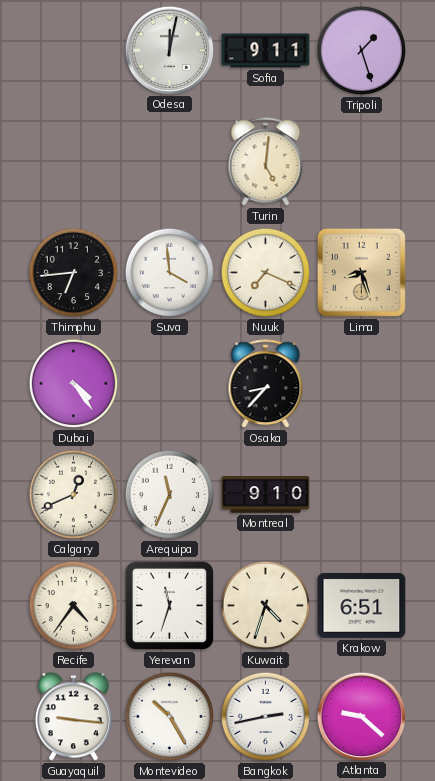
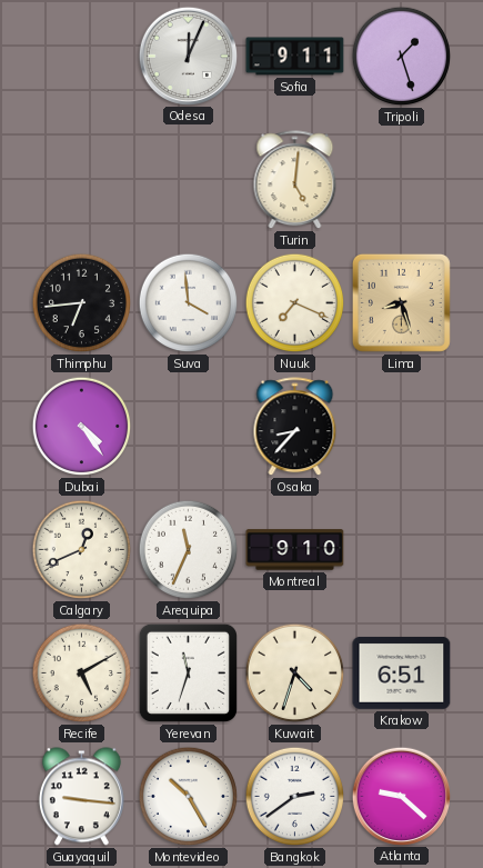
Odesa: 12:02 -> 12:04
Recife: 4:36 -> 5:10
Bangkok: 2:43 -> 2:39
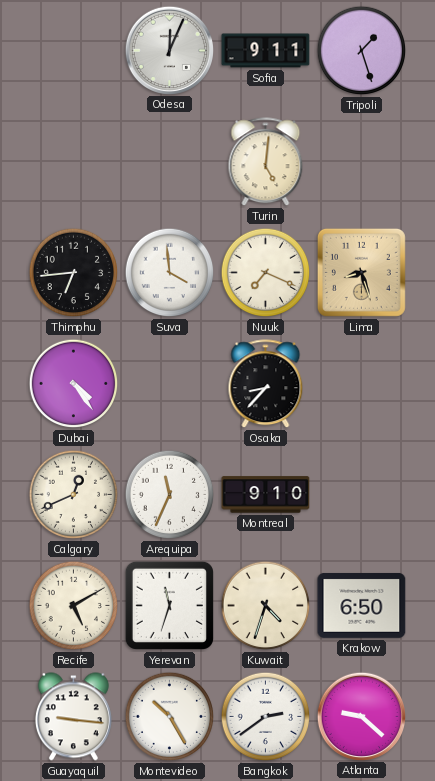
Krakow: 6:51 -> 6:50
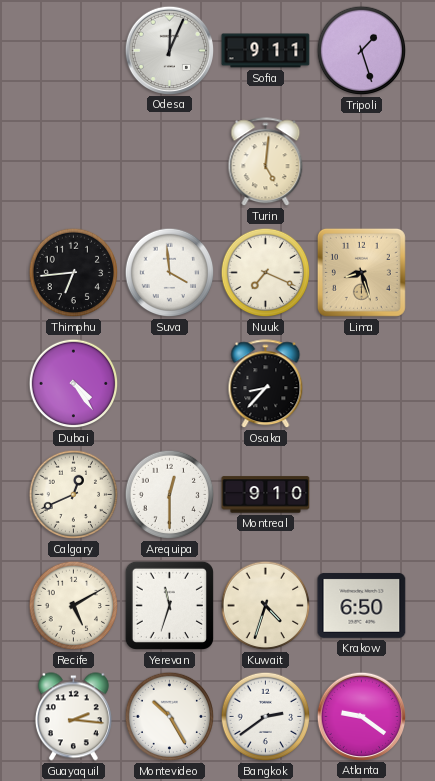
Arequipa: 11:34 -> 12:30
Guayaquil: 9:16 -> 2:16
Atlanta: 9:22 -> 9:21
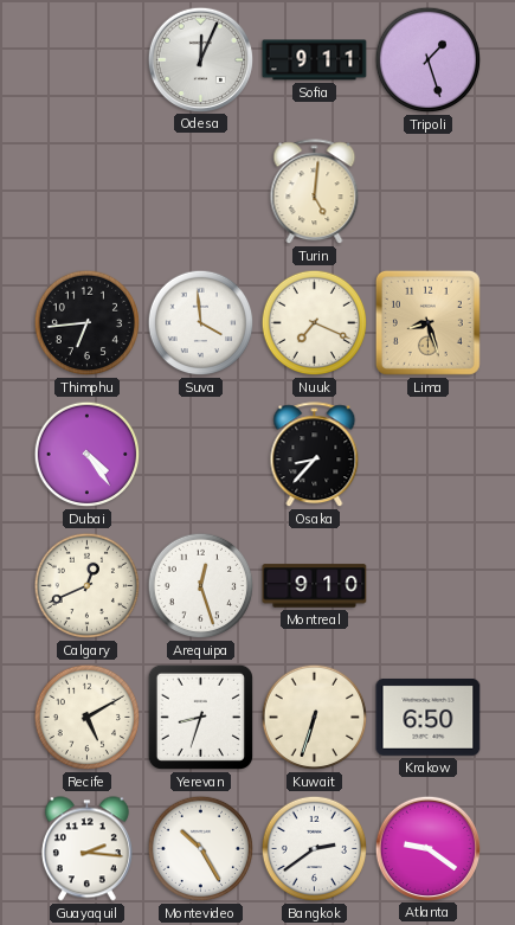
Arequipa: 12:30 -> 12:27
Yerevan: 11:33 -> 8:33
Kuwait: 4:33 -> 6:33
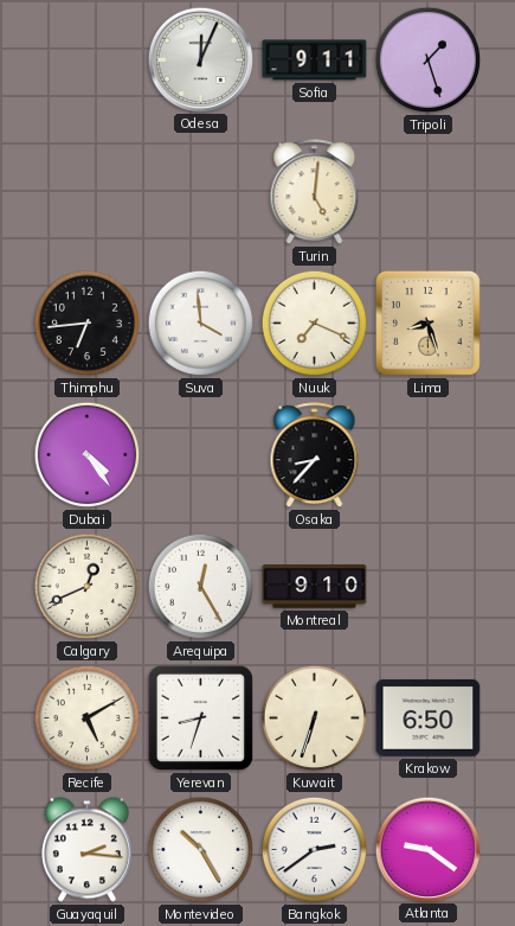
Arequipa: 12:27 -> 12:25
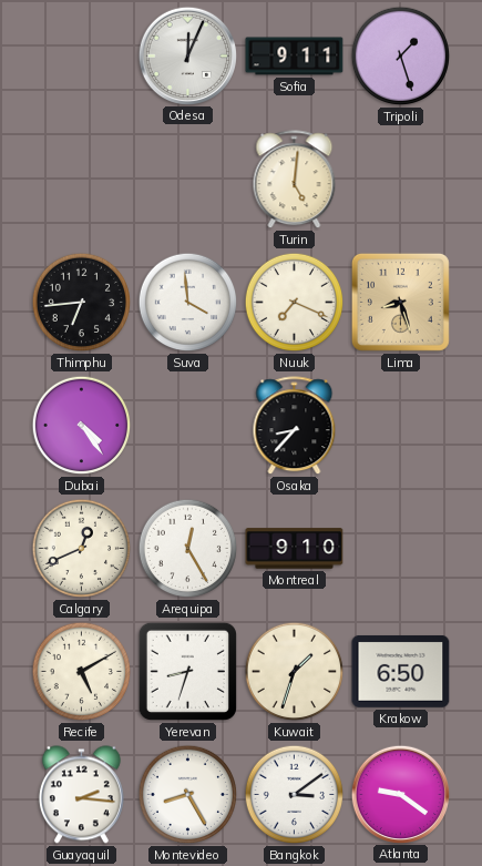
Kuwait: 6:33 -> 1:33
Montevideo: 10:25 -> 8:25
Bangkok: 2:39 -> 3:09
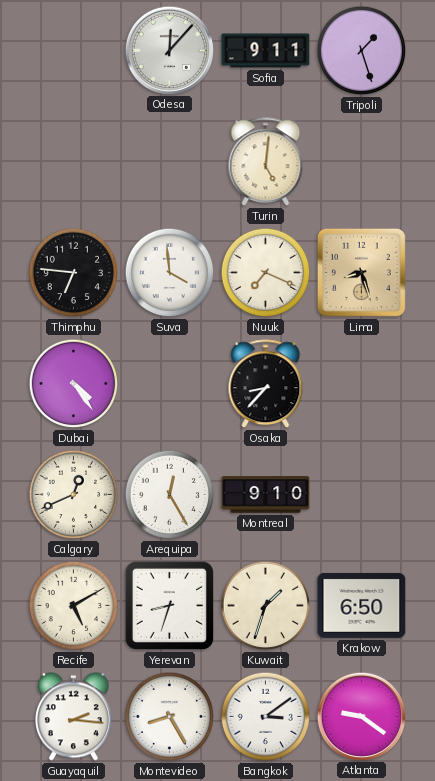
Odesa: 12:04 -> 12:07
Thimphu: 6:44 -> 6:46
